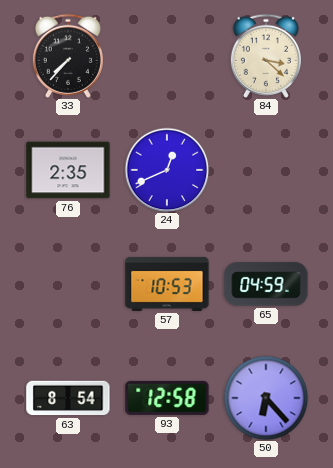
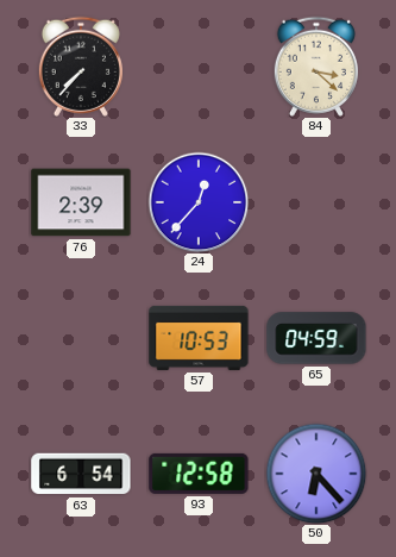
76: 2:35 -> 2:39
24: 12:41 -> 12:37
63: 8:54 -> 6:54
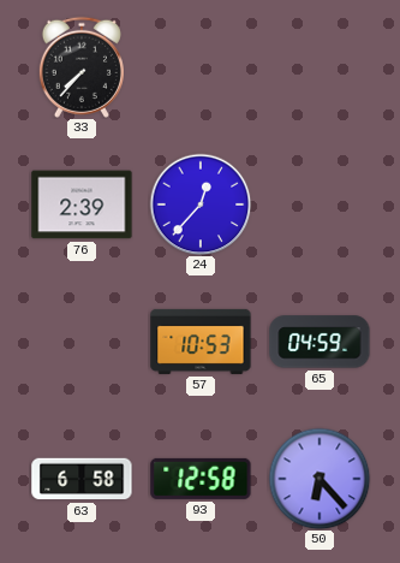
84: 3:22 -> none
63: 6:54 -> 6:58
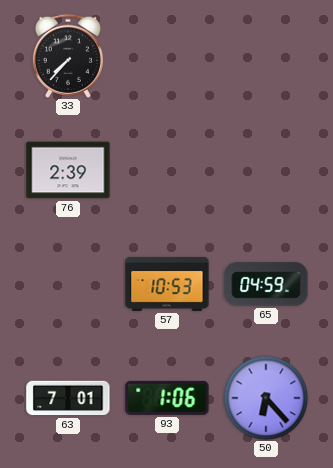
24: 12:37 -> none
63: 6:58 -> 7:01
93: 12:58 -> 1:06
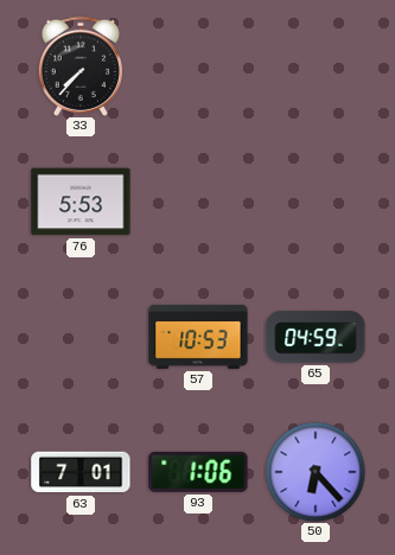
76: 2:39 -> 5:53
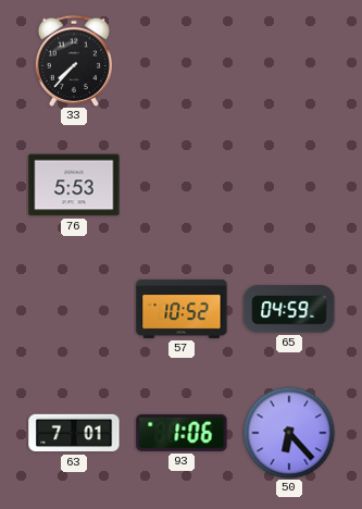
57: 10:53 -> 10:52
